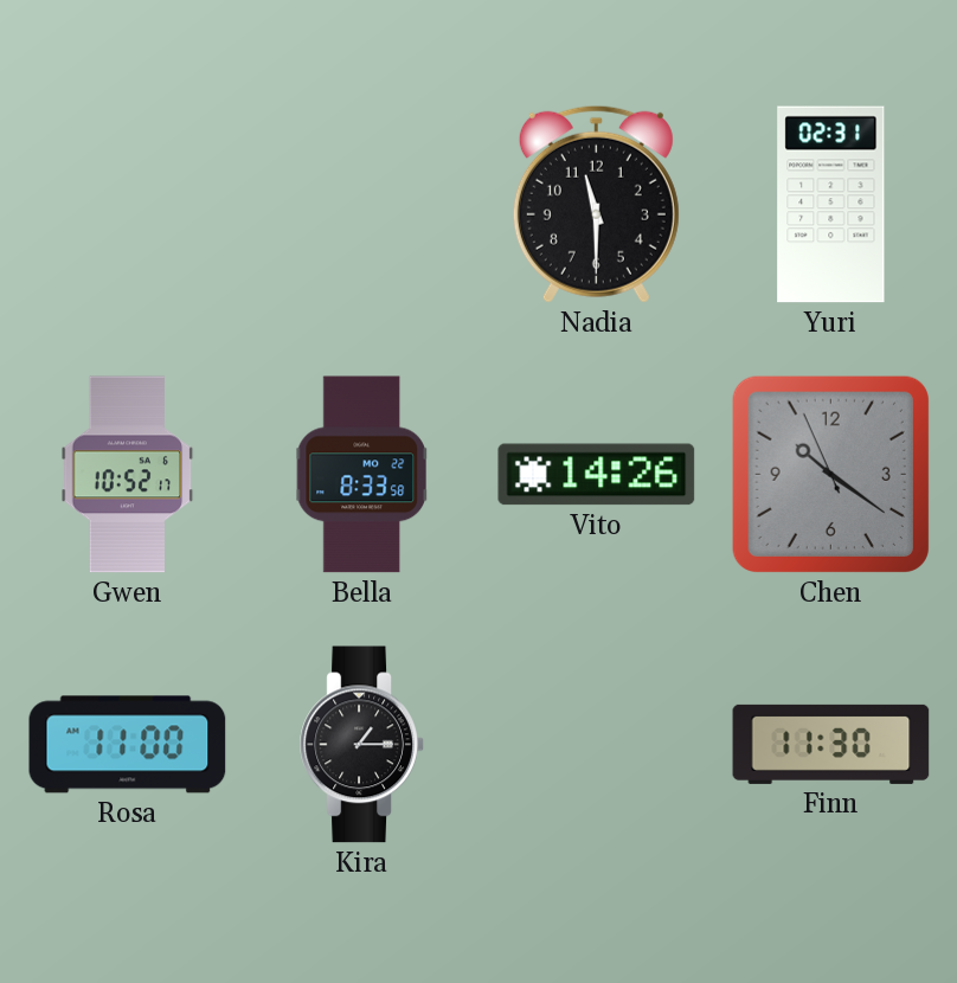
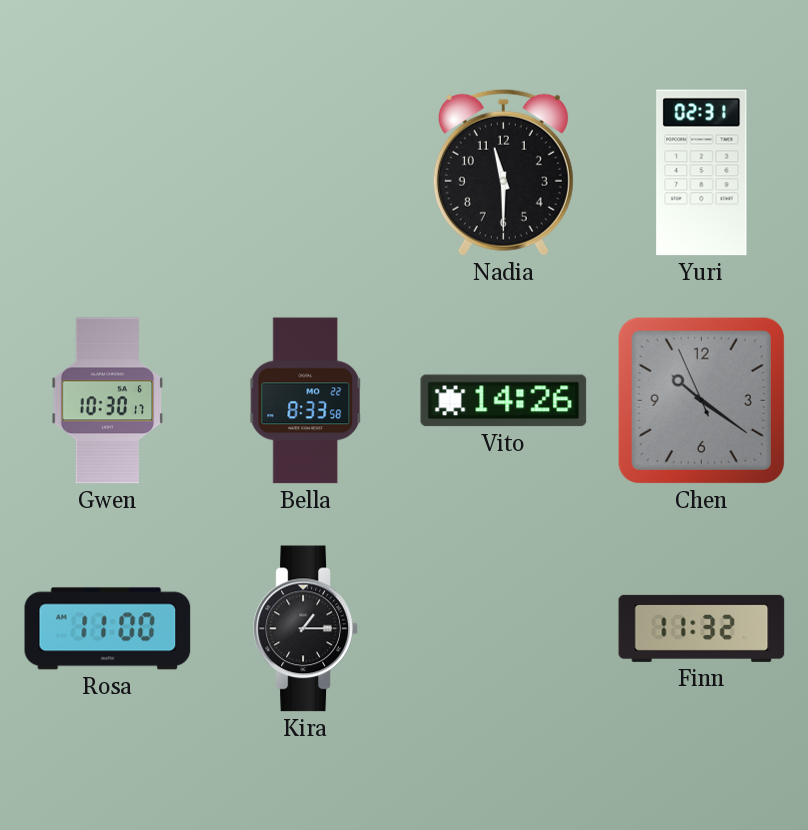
Gwen: 10:52 -> 10:30
Finn: 11:30 -> 11:32
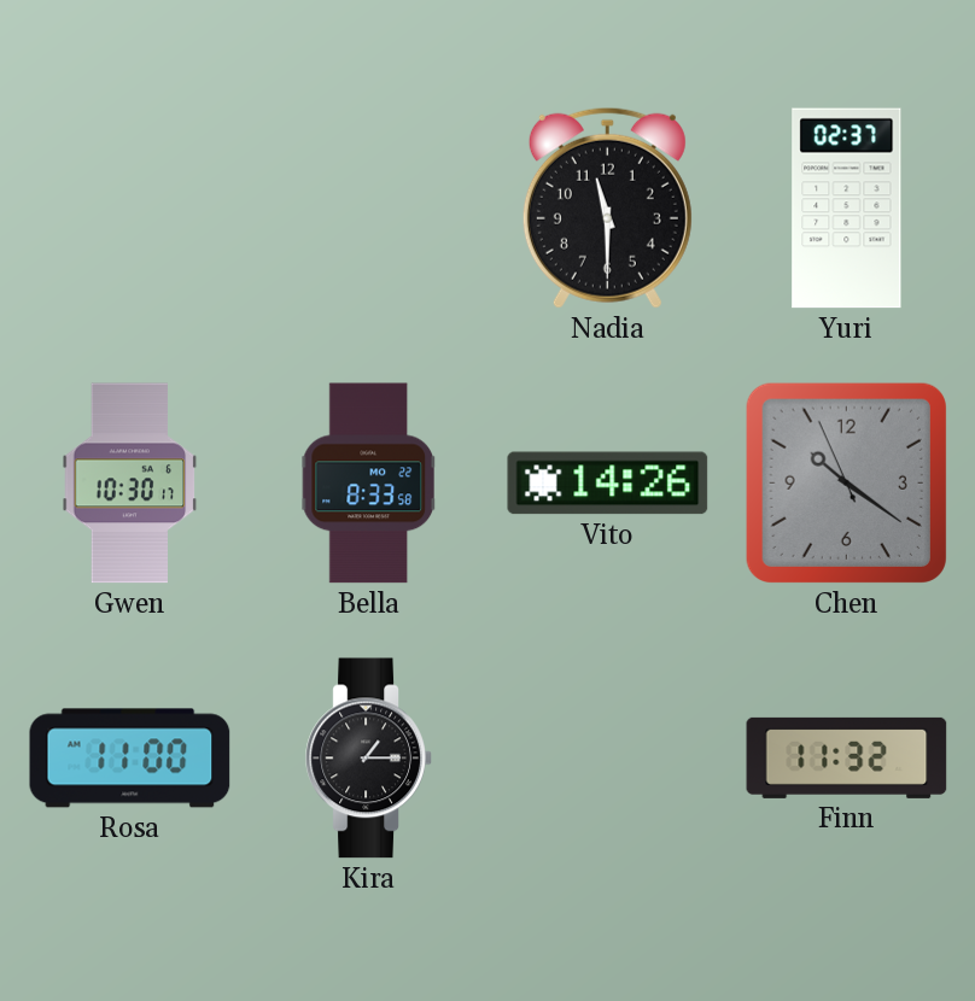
Yuri: 02:31 -> 02:37
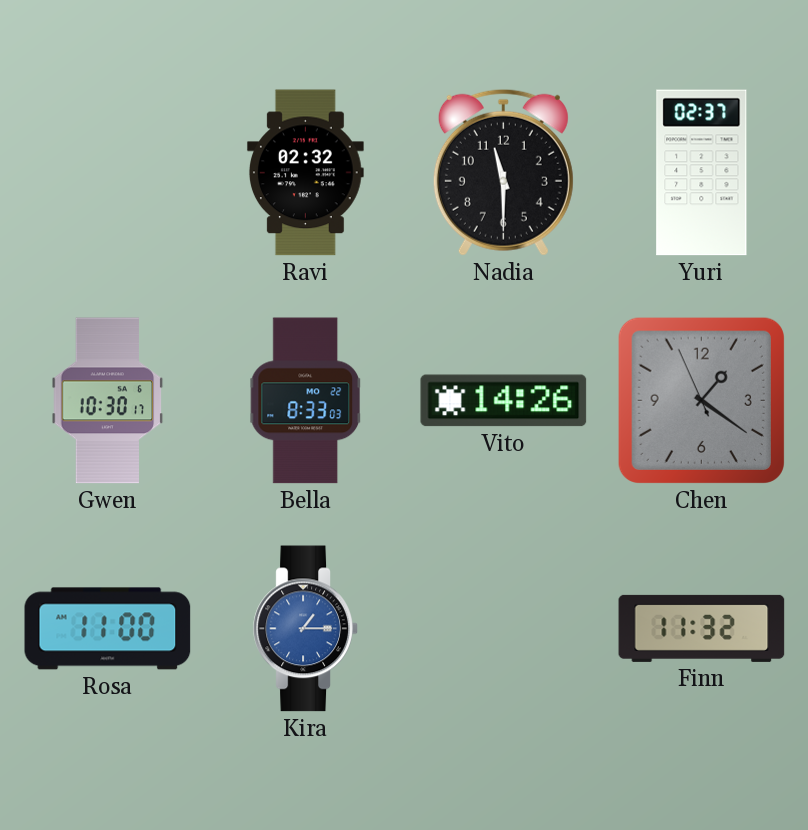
Ravi: none -> 02:32
Bella: 8:33:58 -> 8:33:03
Chen: 10:20 -> 1:20
Kira dial: black -> blue
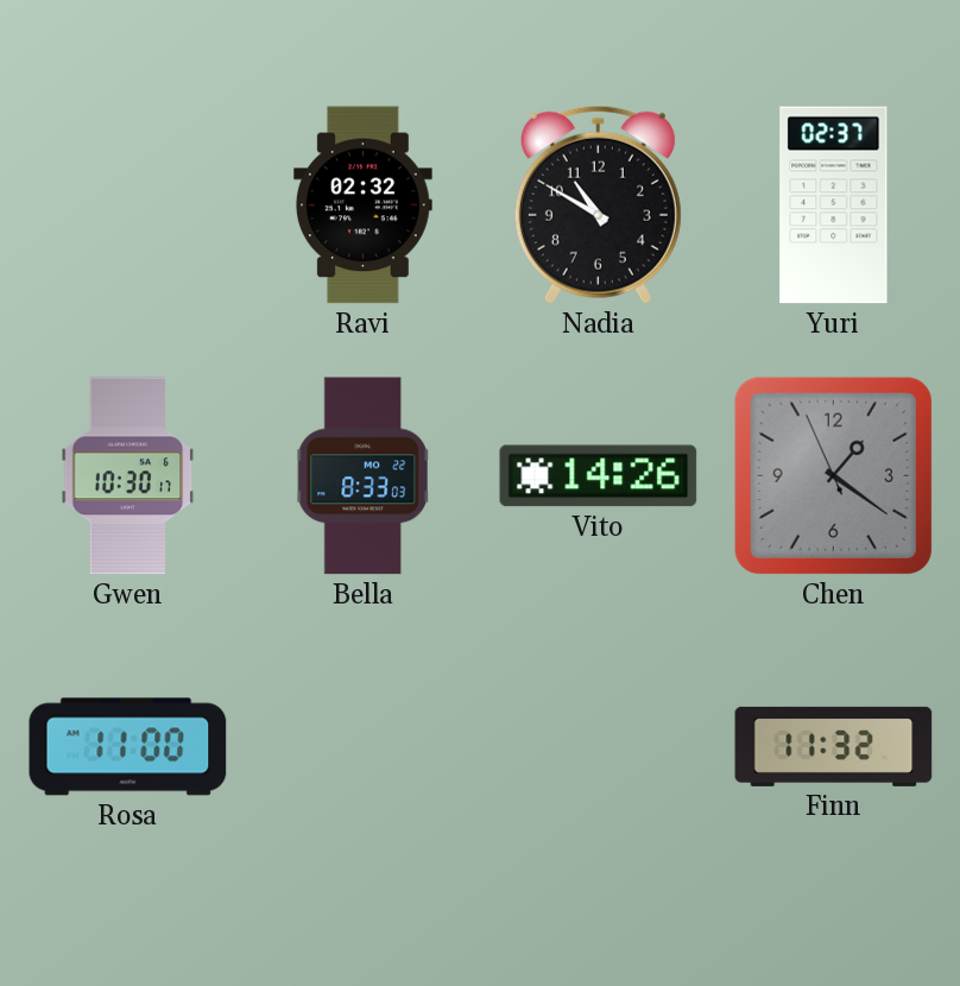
Nadia: 11:30 -> 10:50
Kira: 1:15 -> none
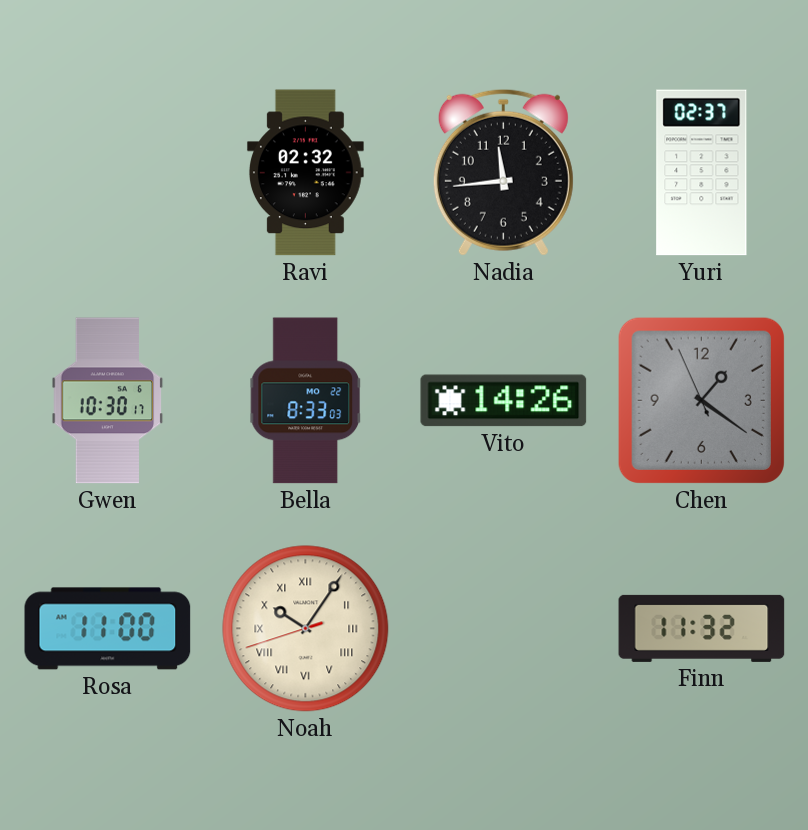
Nadia: 10:50 -> 11:44
Noah: none -> 10:05
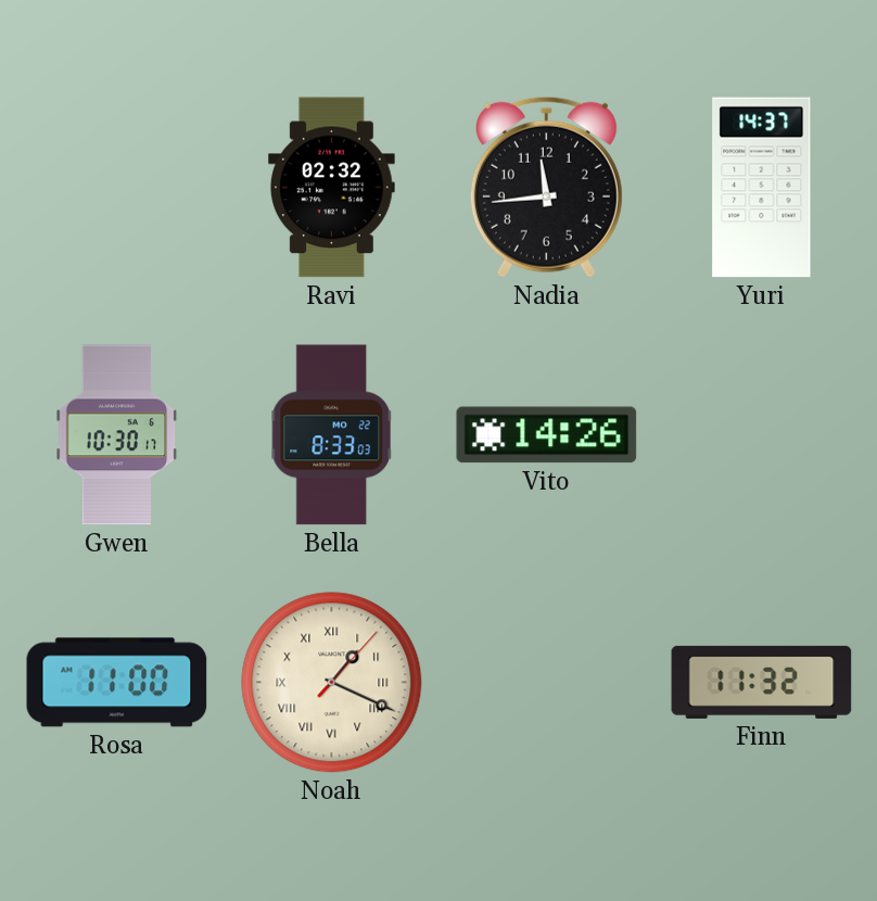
Yuri: 02:37 -> 14:37
Chen: 1:20 -> none
Noah: 10:05 -> 1:19
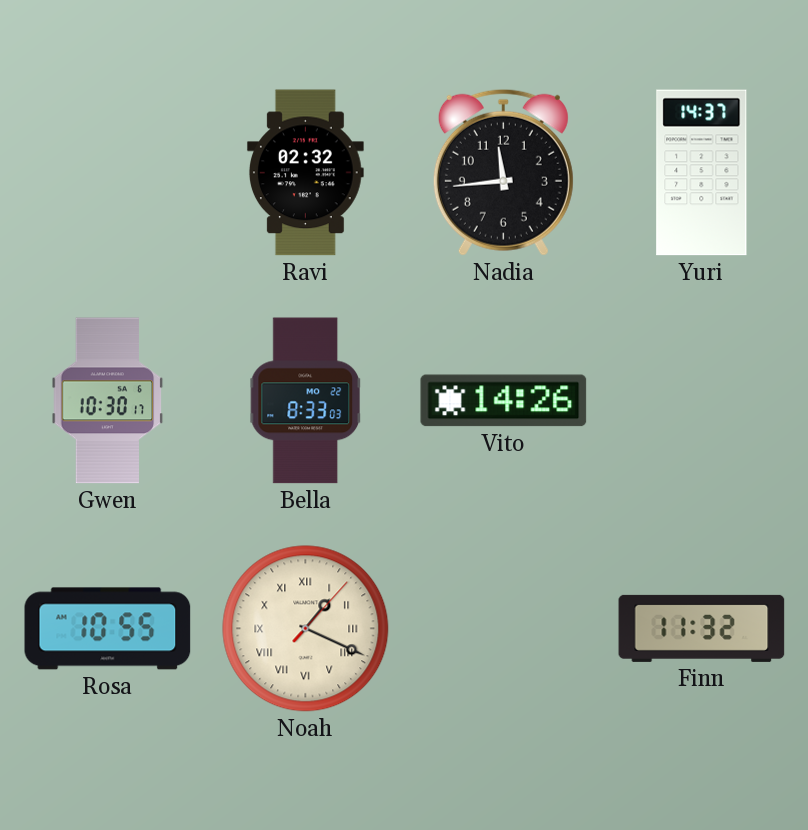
Rosa: 11:00 -> 10:55
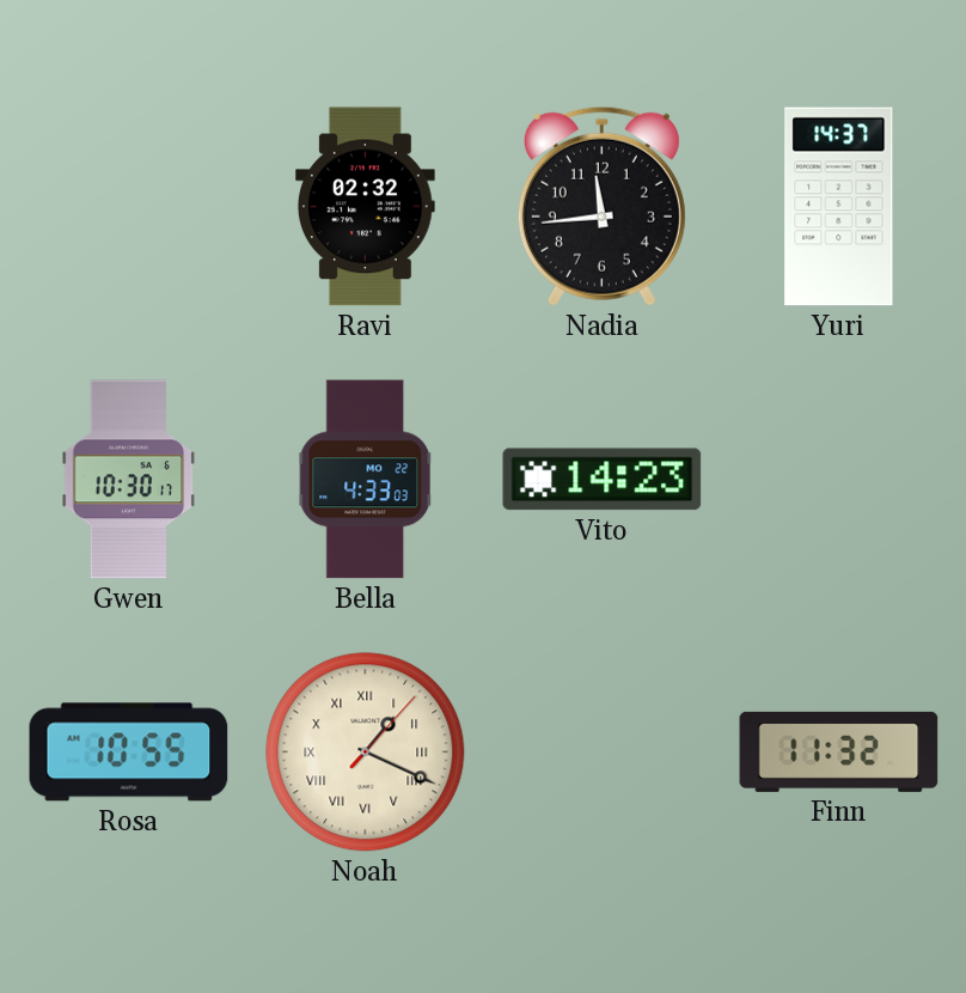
Bella: 8:33 -> 4:33
Vito: 14:26 -> 14:23
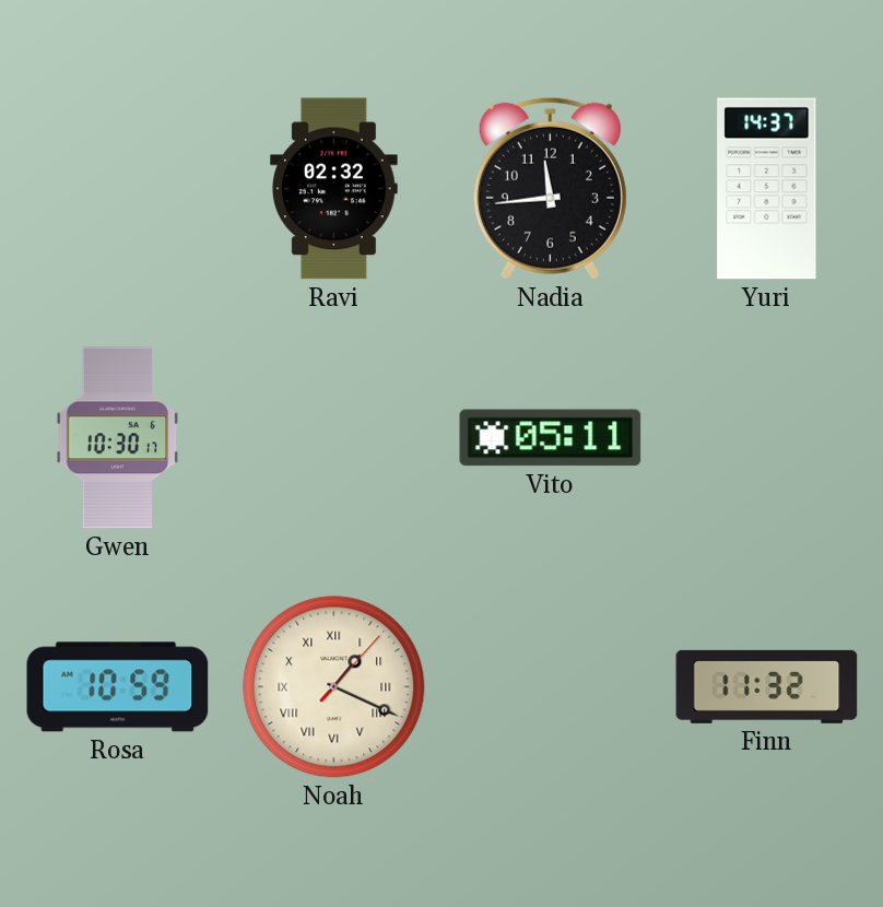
Bella: 4:33 -> none
Vito: 14:23 -> 05:11
Rosa: 10:55 -> 10:59
